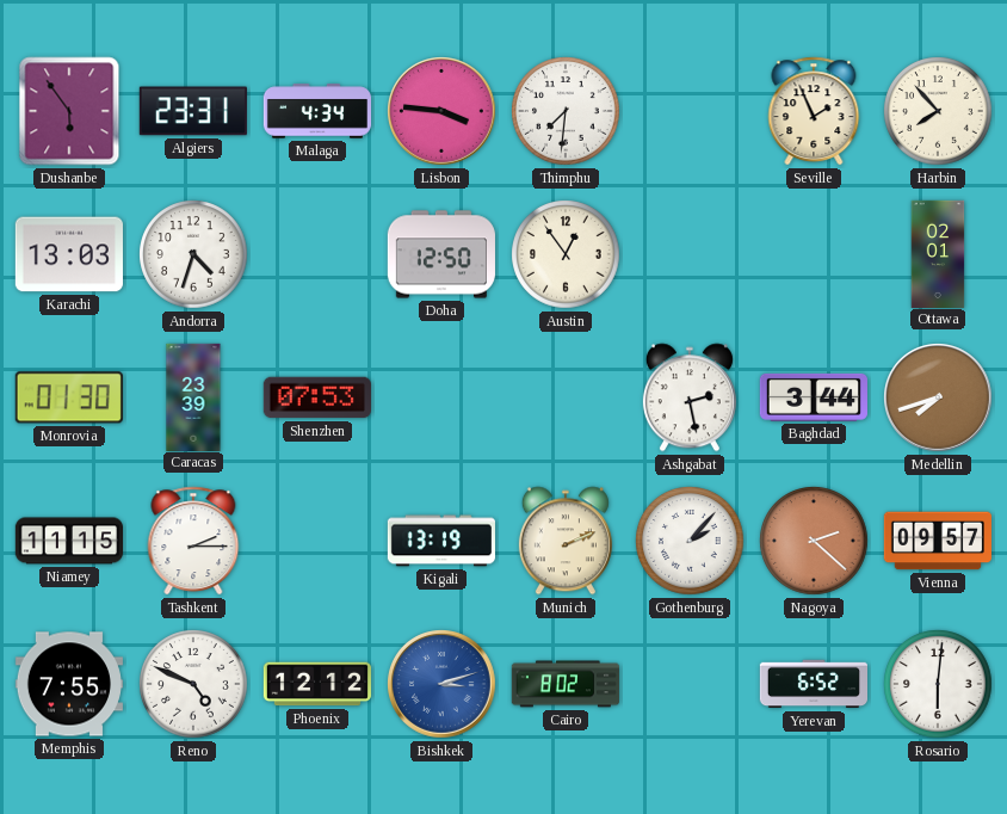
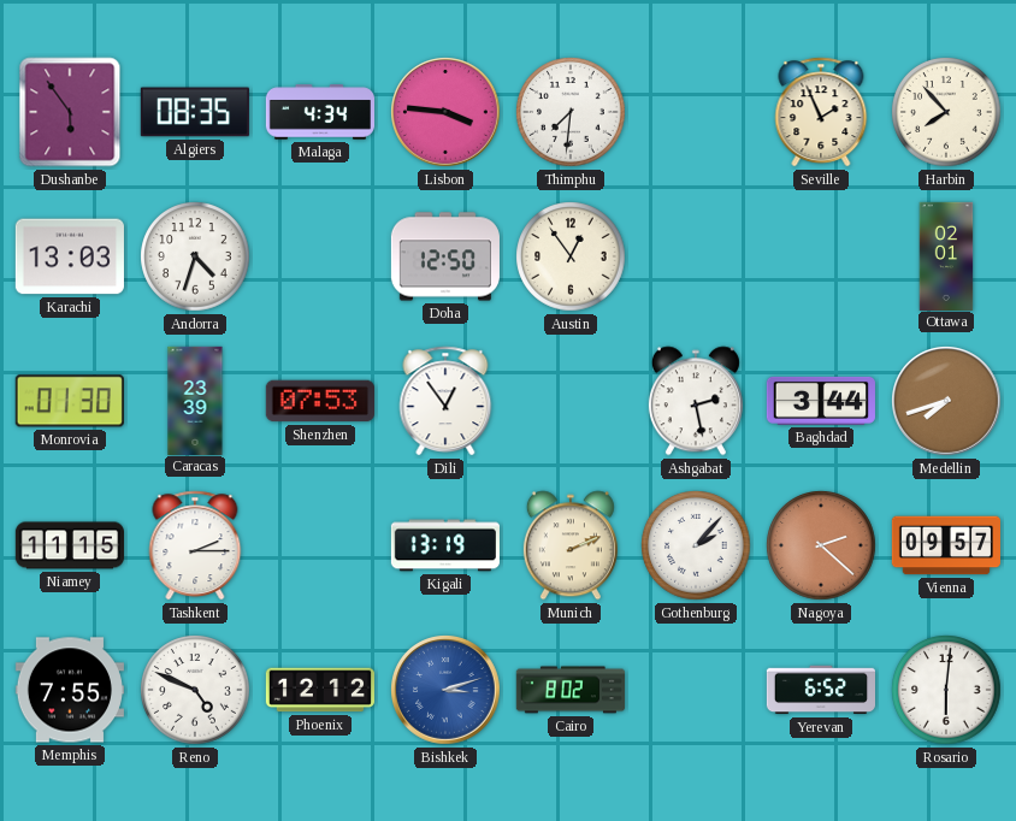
Algiers: 23:31 -> 08:35
Dili: none -> 12:54
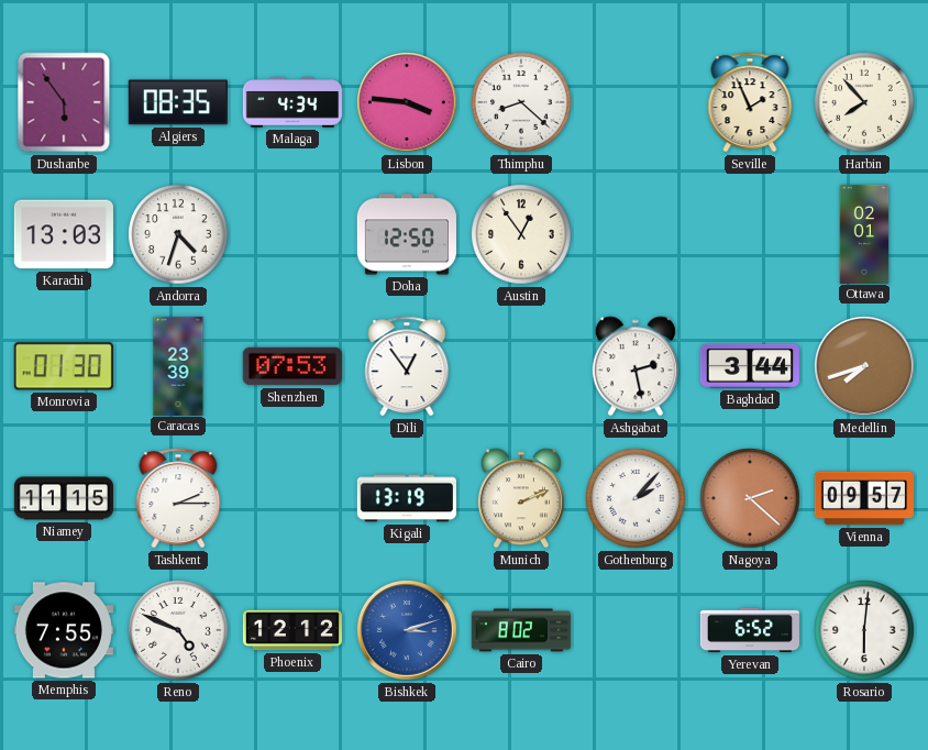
Thimphu: 7:31 -> 8:22
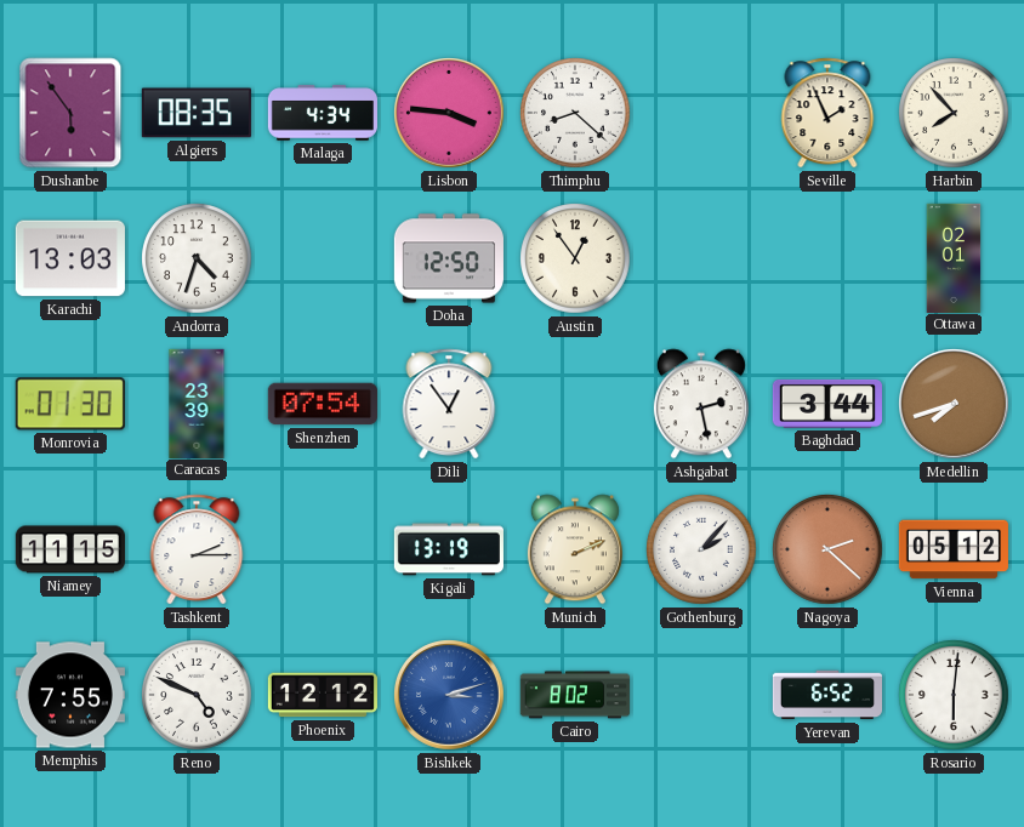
Shenzhen: 07:53 -> 07:54
Vienna: 09:57 -> 05:12
